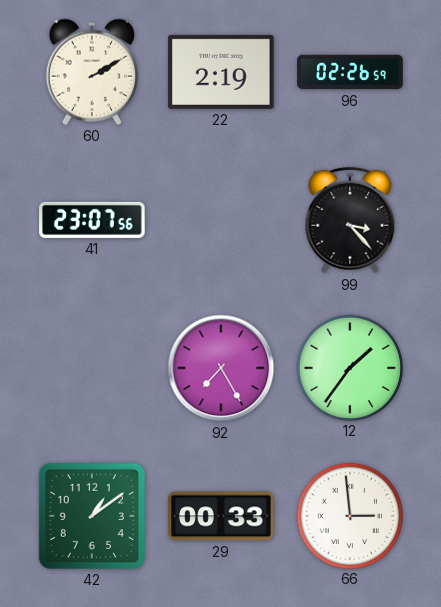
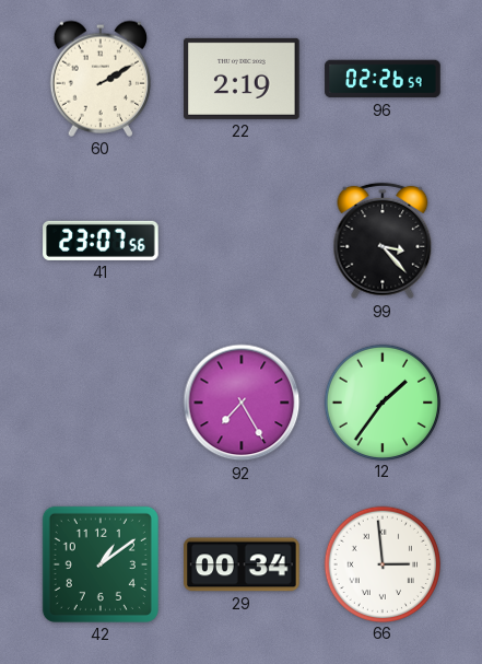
29: 00:33 -> 00:34
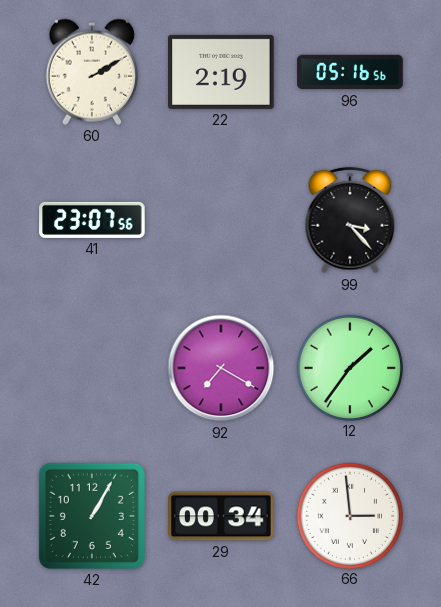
96: 02:26 -> 05:16
92: 7:25 -> 7:20
42: 1:09 -> 1:05
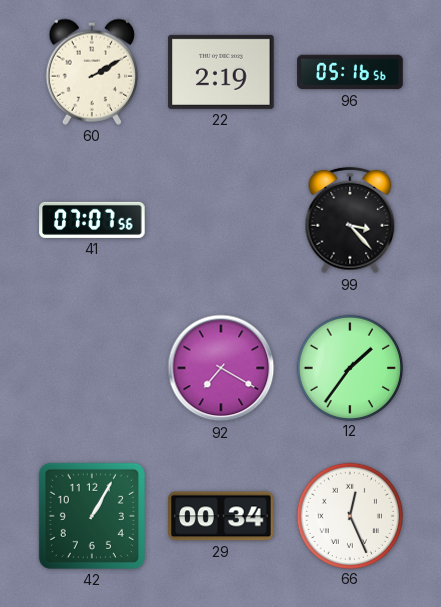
41: 23:07 -> 07:07
66: 2:59 -> 12:26
